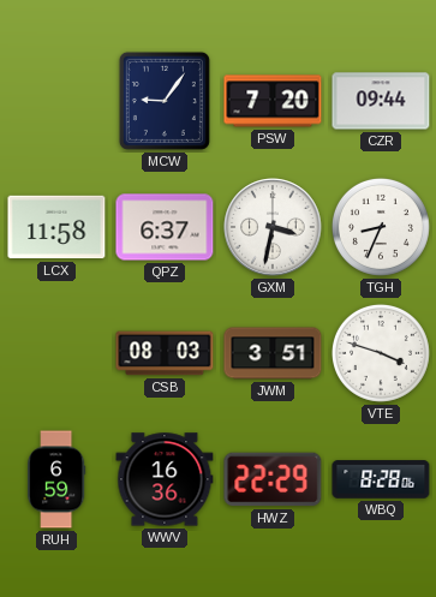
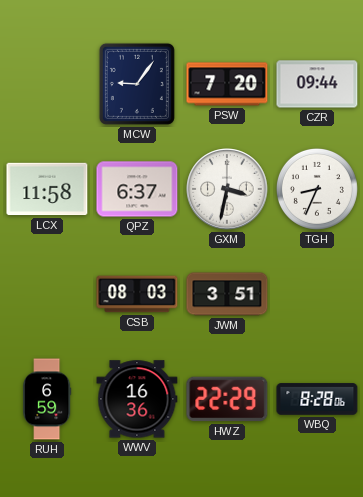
VTE: 3:48 -> none
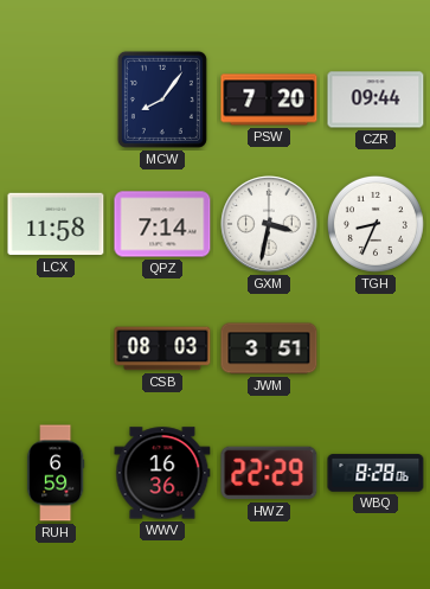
MCW: 9:06 -> 8:06
QPZ: 6:37 -> 7:14
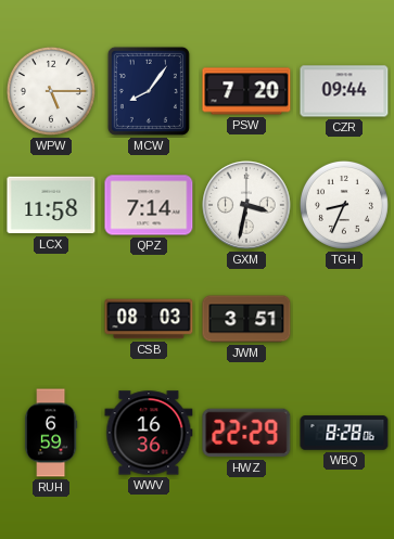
WPW: none -> 5:15
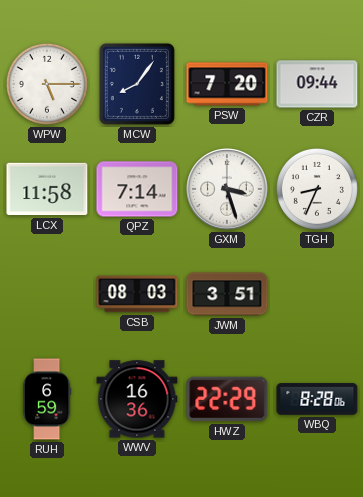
GXM: 3:32 -> 3:27
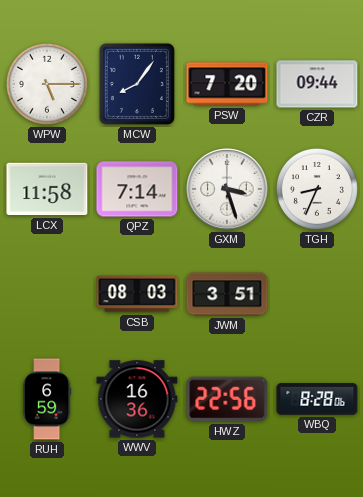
HWZ: 22:29 -> 22:56
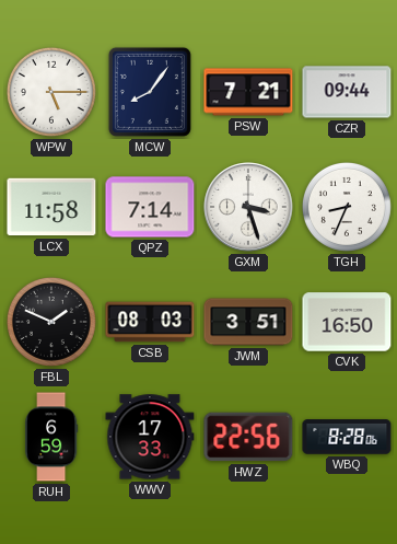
PSW: 7:20 -> 7:21
FBL: none -> 1:49
CVK: none -> 16:50
WWV: 16:36 -> 17:33
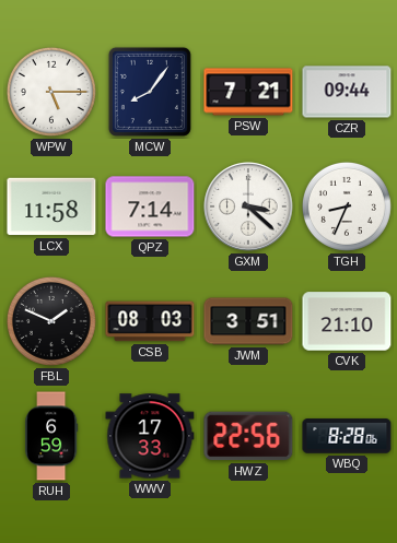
GXM: 3:27 -> 3:22
CVK: 16:50 -> 21:10
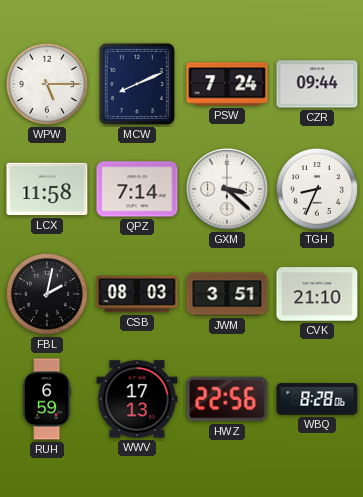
MCW: 8:06 -> 8:11
PSW: 7:21 -> 7:24
FBL: 1:49 -> 2:02
WWV: 17:33 -> 17:13
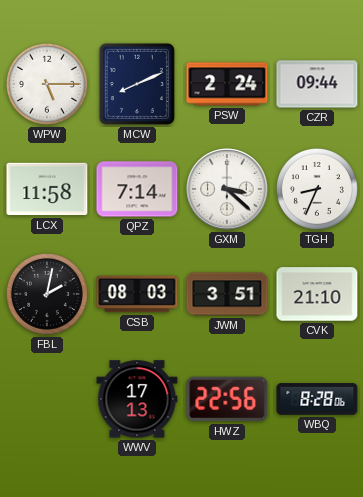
PSW: 7:24 -> 2:24
RUH: 6:59 -> none
